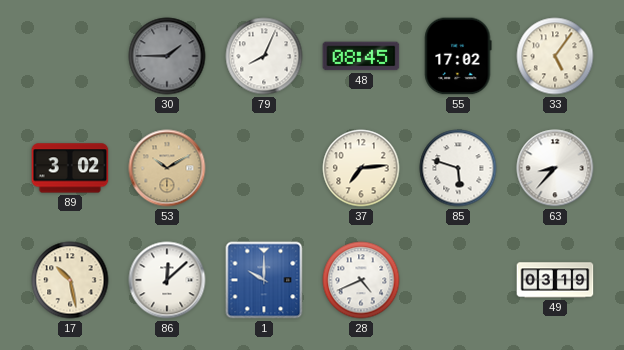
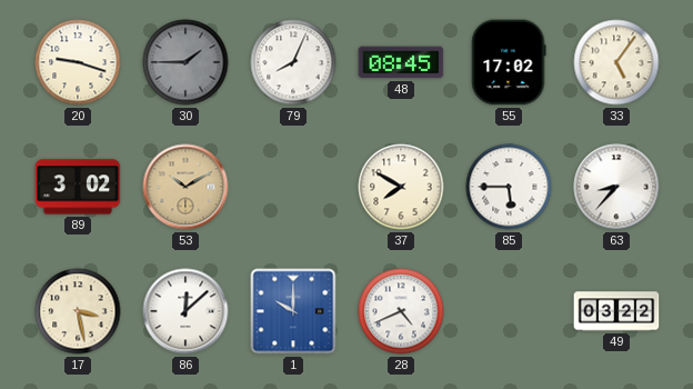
20: none -> 9:18
37: 7:14 -> 7:50
85: 5:48 -> 5:45
17: 10:28 -> 3:28
49: 03:19 -> 03:22
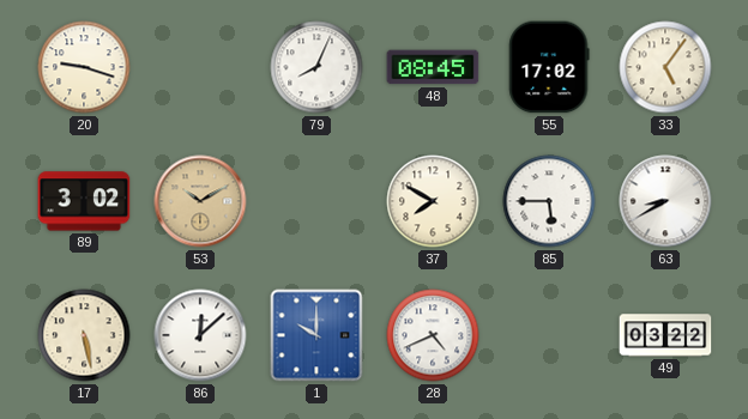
30: 1:45 -> none
63: 8:37 -> 8:40
17: 3:28 -> 5:28
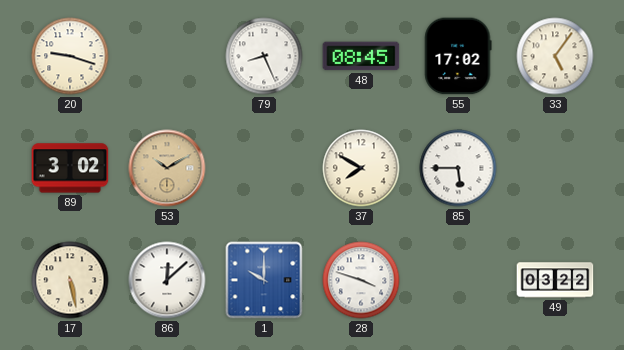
79: 8:04 -> 8:26
63: 8:40 -> none
28: 4:41 -> 3:48
